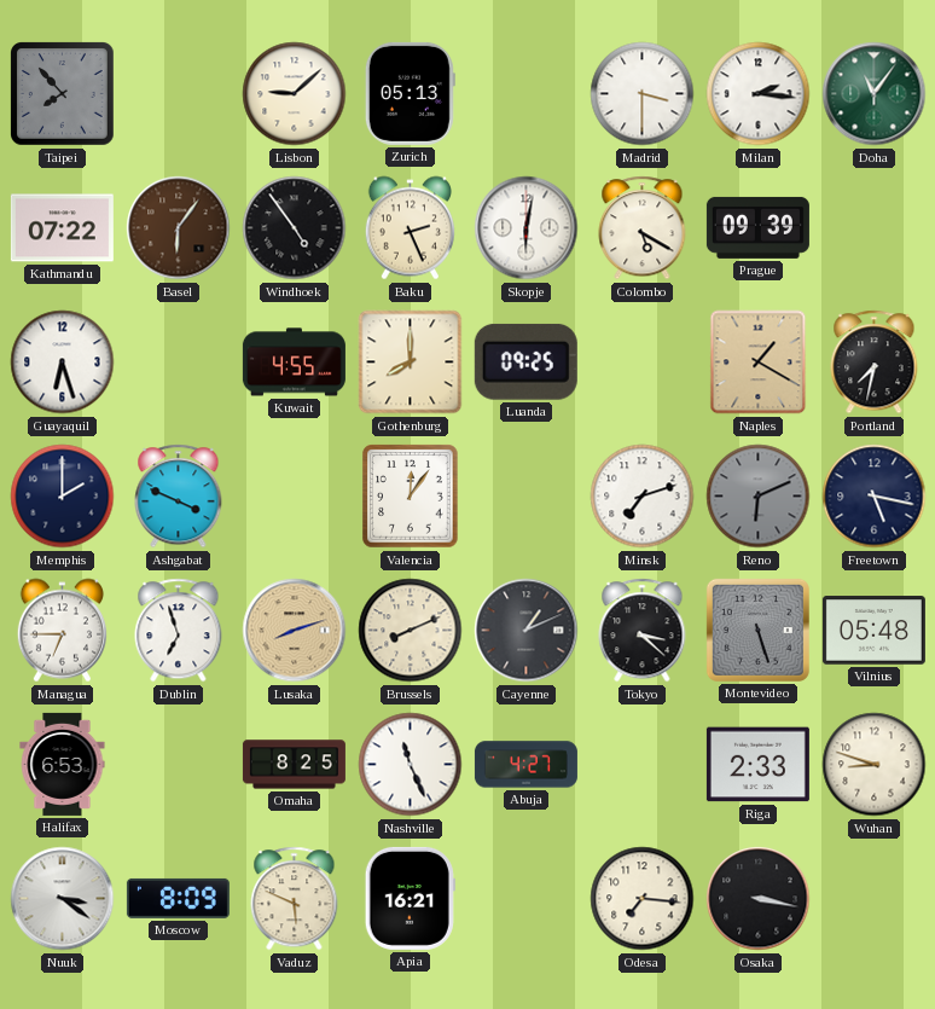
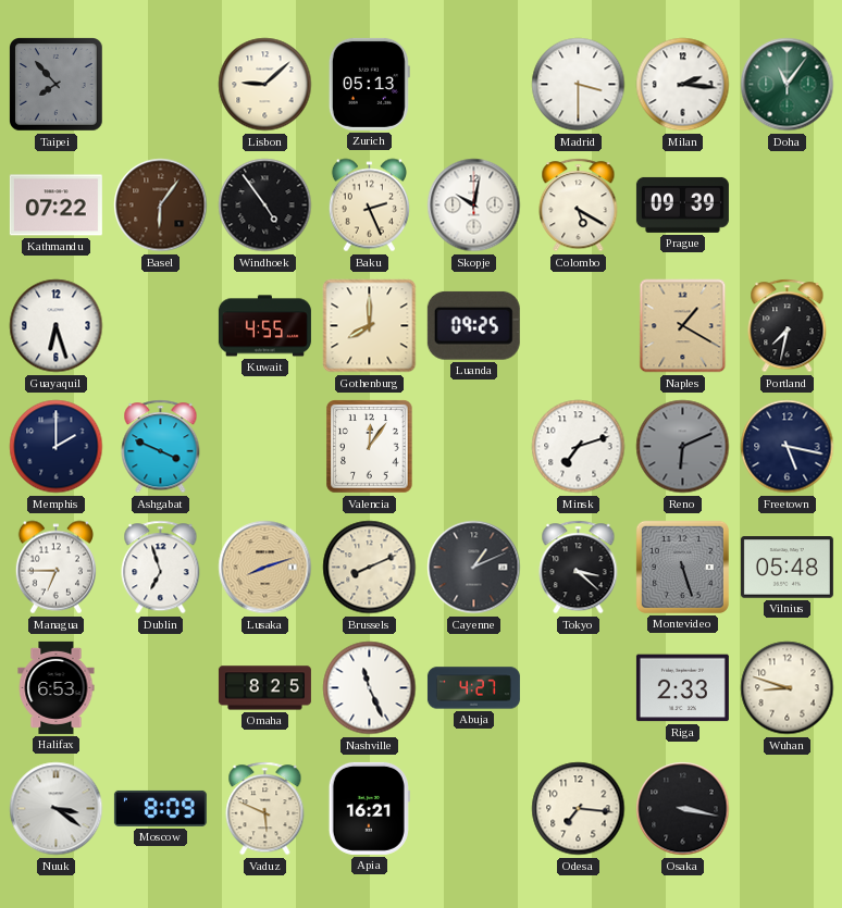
Skopje: 6:02 -> 10:02
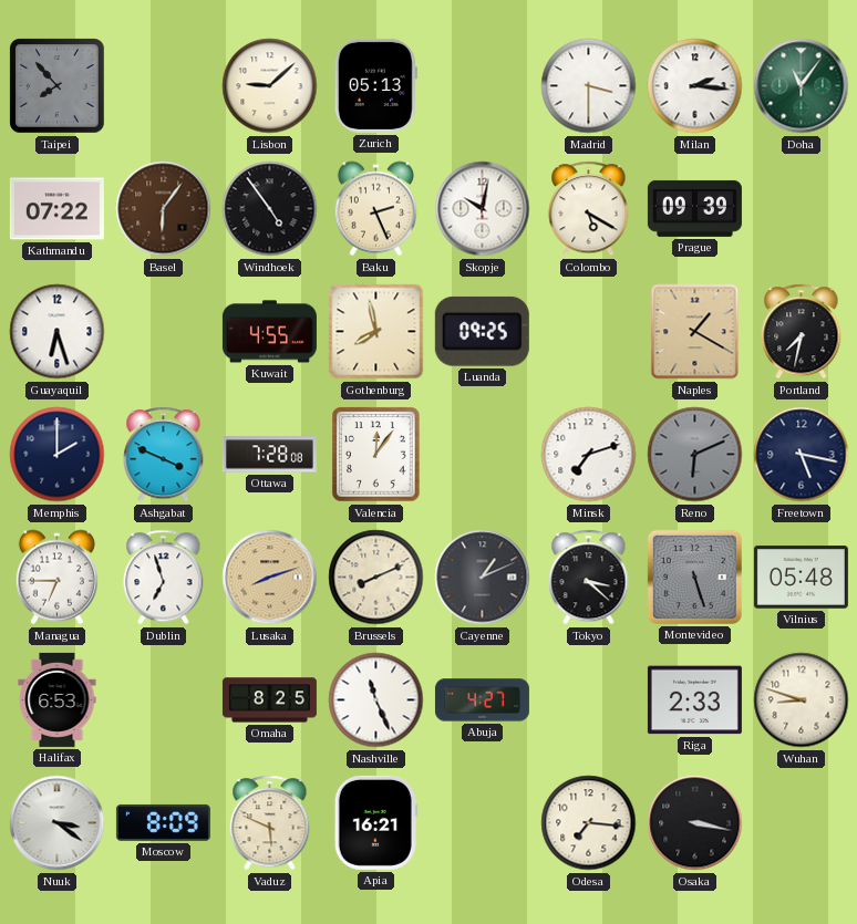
Gothenburg: 8:00 -> 7:58
Ottawa: none -> 7:28
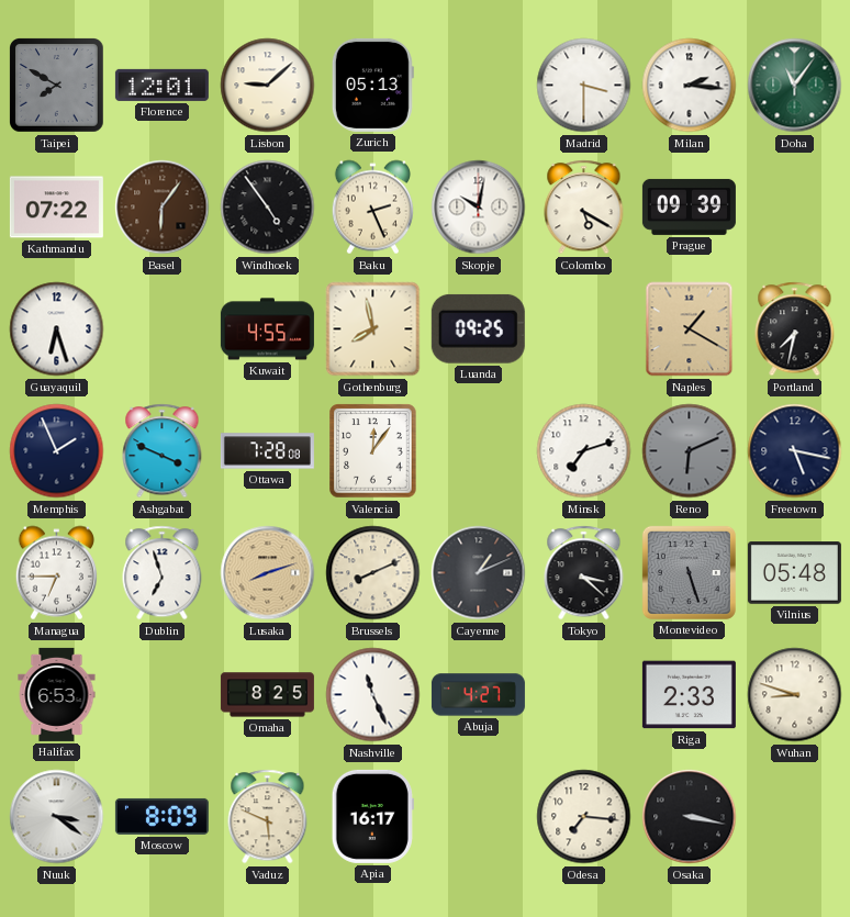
Taipei: 7:53 -> 7:50
Florence: none -> 12:01
Memphis: 2:00 -> 1:56
Apia: 16:21 -> 16:17
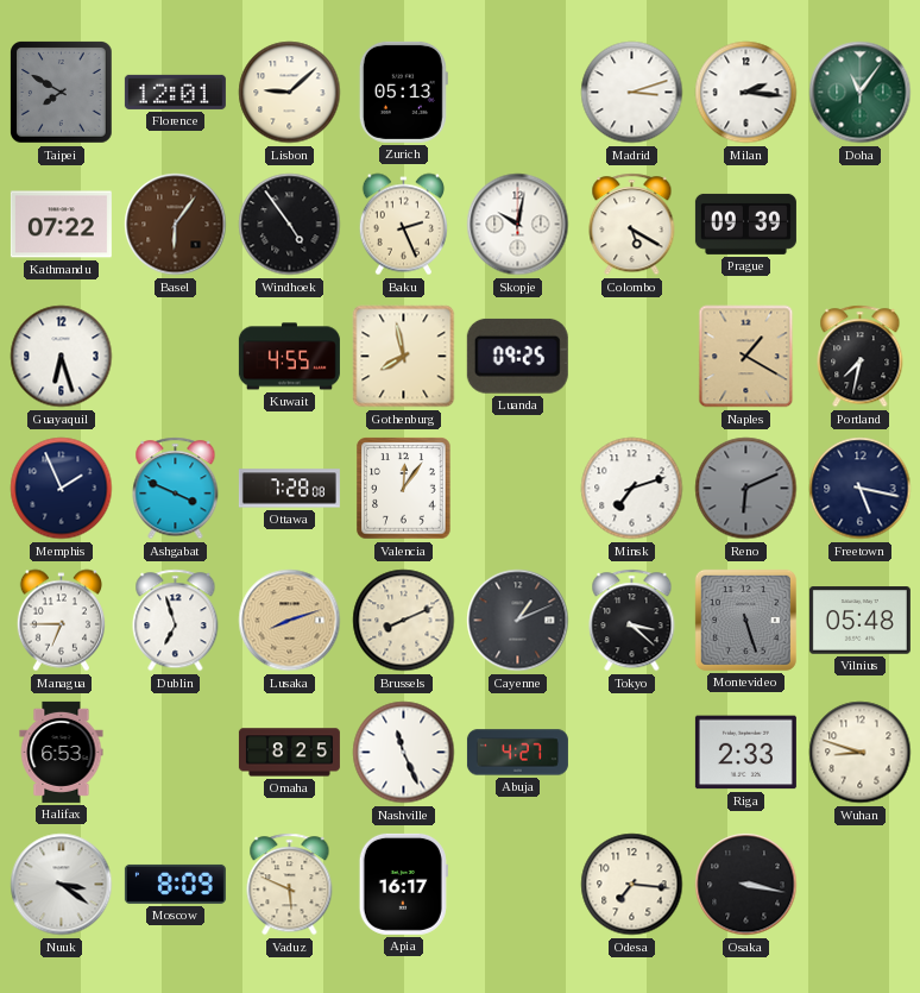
Madrid: 3:30 -> 3:12
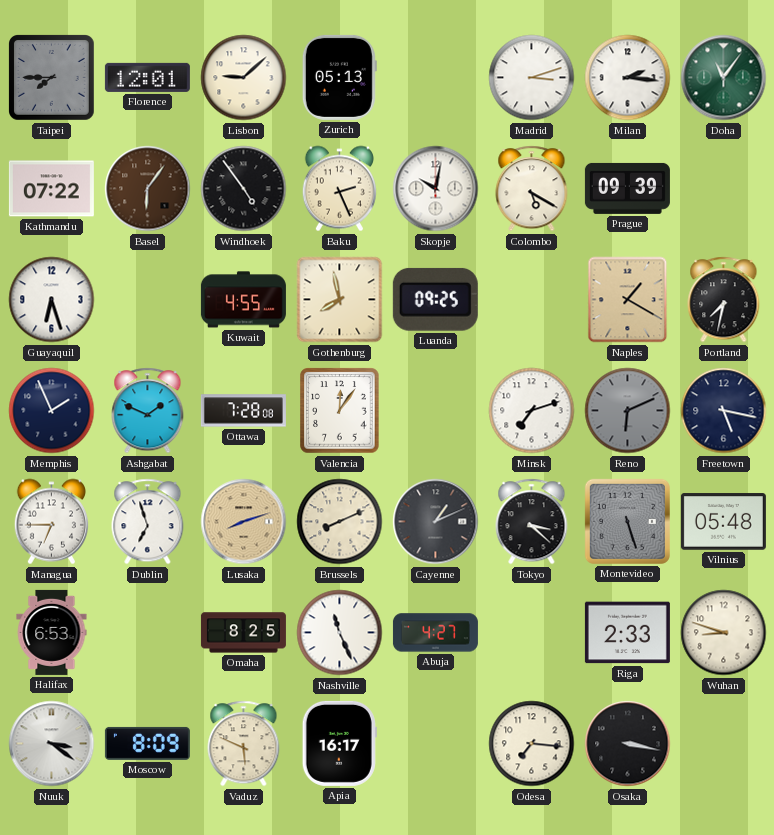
Taipei: 7:50 -> 7:45
Ashgabat: 3:49 -> 1:49
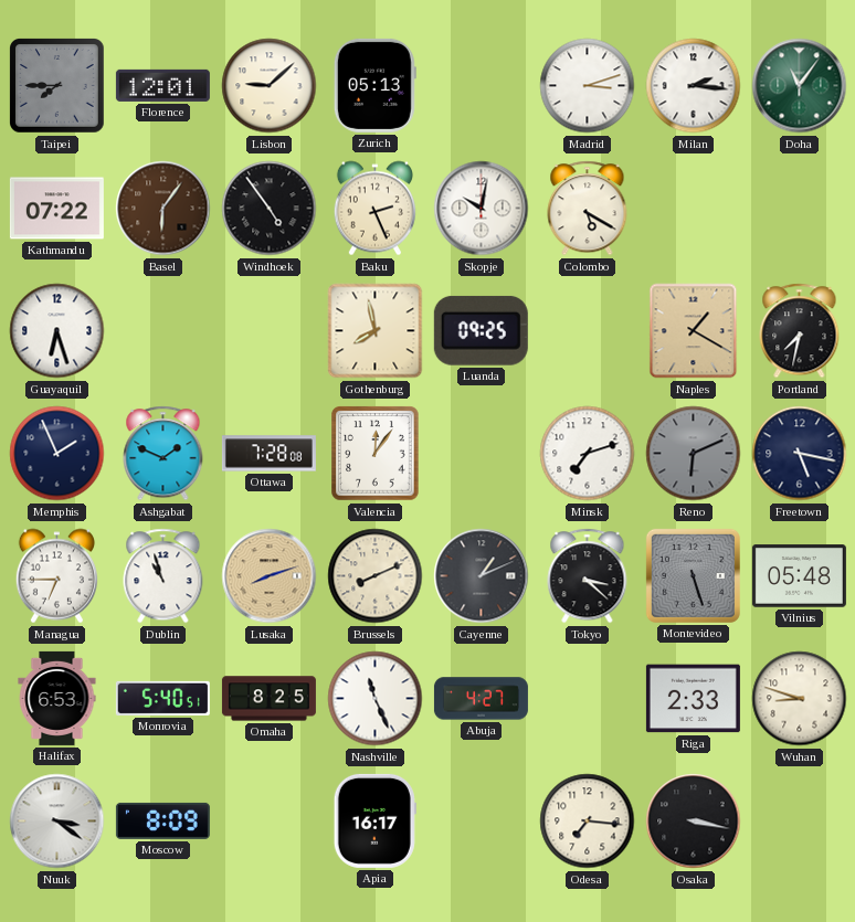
Prague: 09:39 -> none
Kuwait: 4:55 -> none
Dublin: 6:57 -> 10:57
Monrovia: none -> 5:40
Vaduz: 5:49 -> none
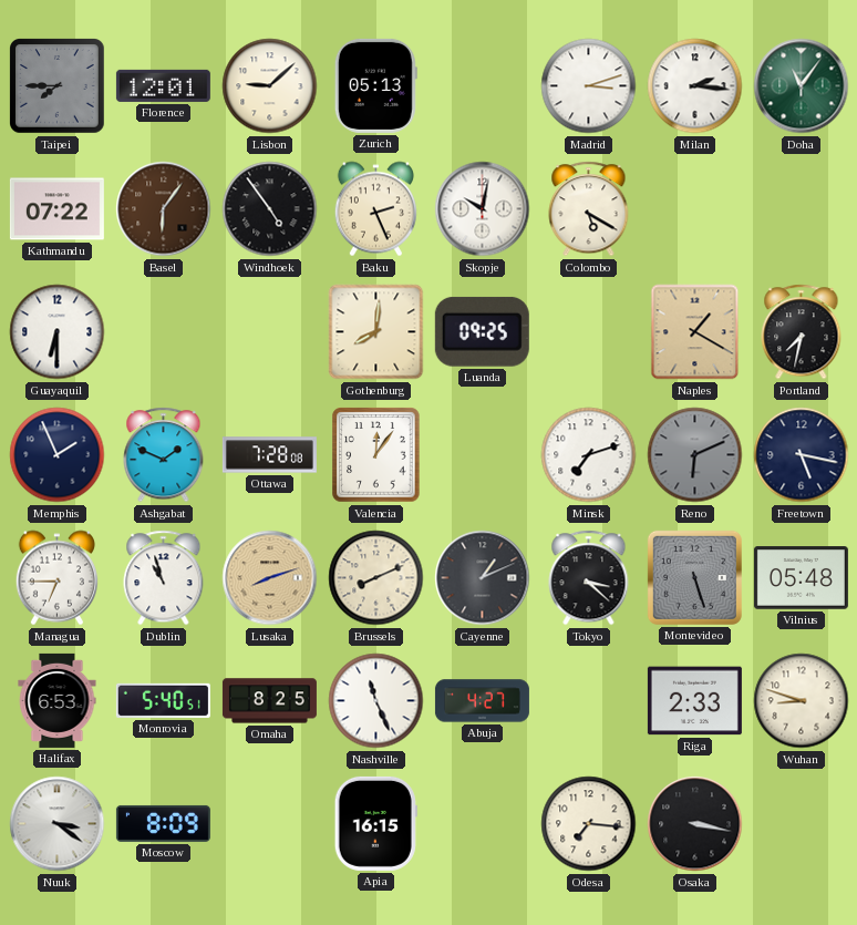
Guayaquil: 6:27 -> 6:30
Gothenburg: 7:58 -> 8:01
Apia: 16:17 -> 16:15
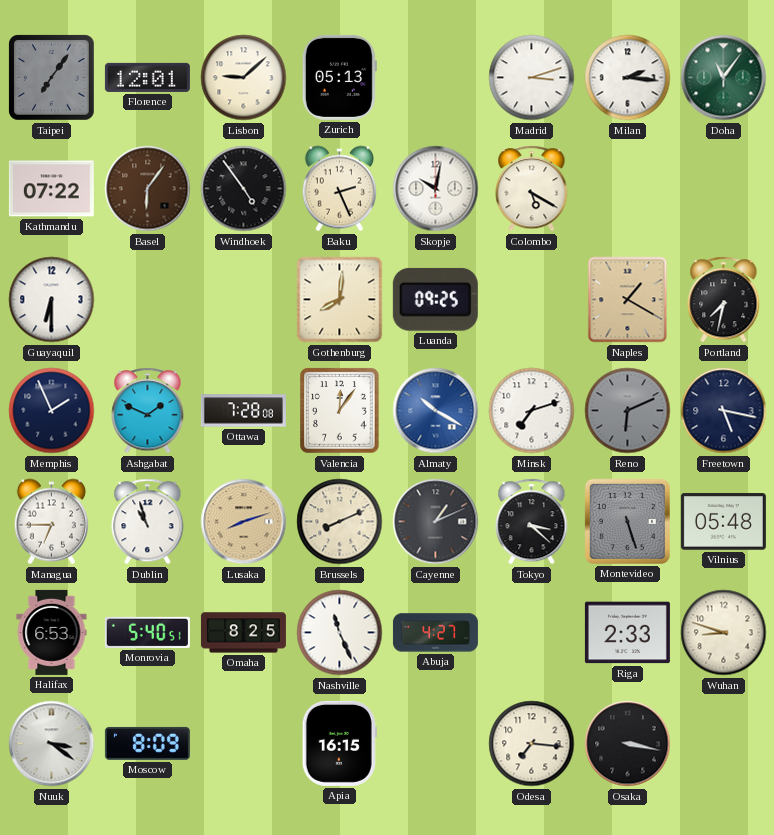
Taipei: 7:45 -> 7:06
Almaty: none -> 10:20
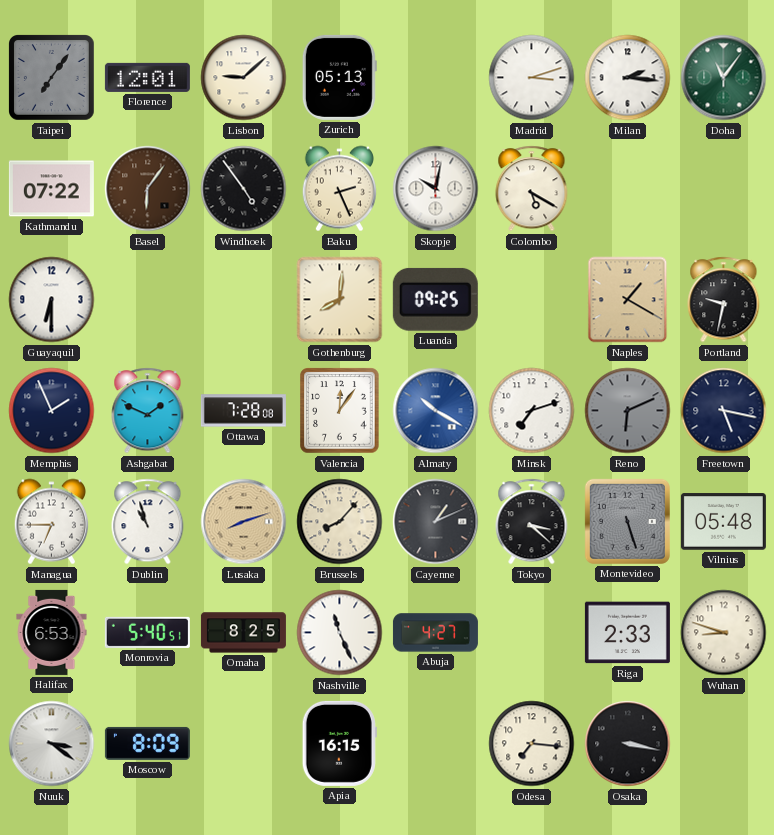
Portland: 7:32 -> 9:32
Brussels: 8:11 -> 8:07
